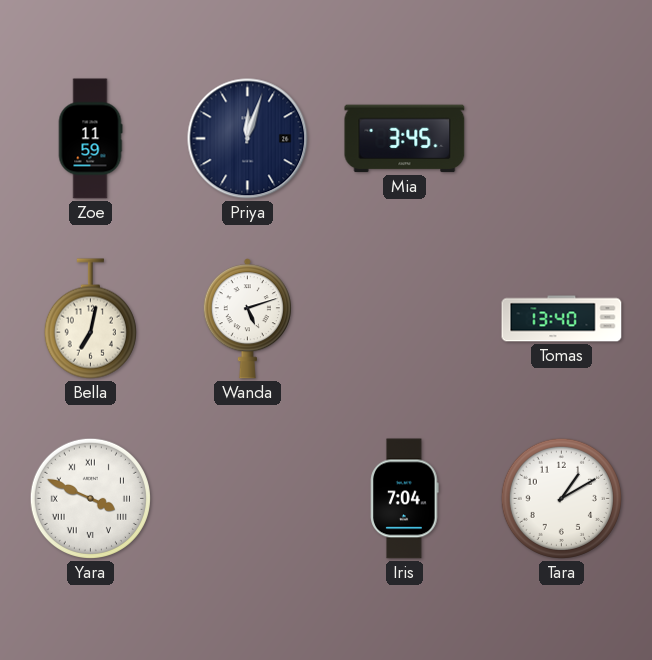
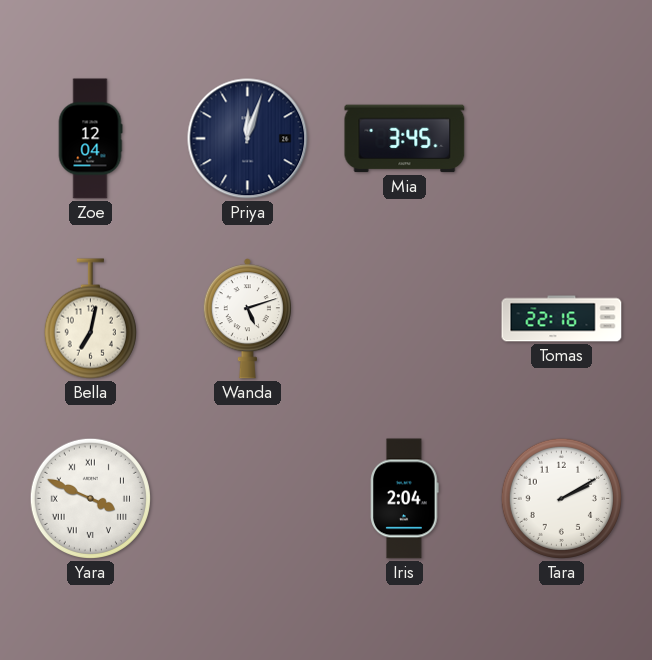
Zoe: 11:59 -> 12:04
Tomas: 13:40 -> 22:16
Iris: 7:04 -> 2:04
Tara: 1:10 -> 2:10
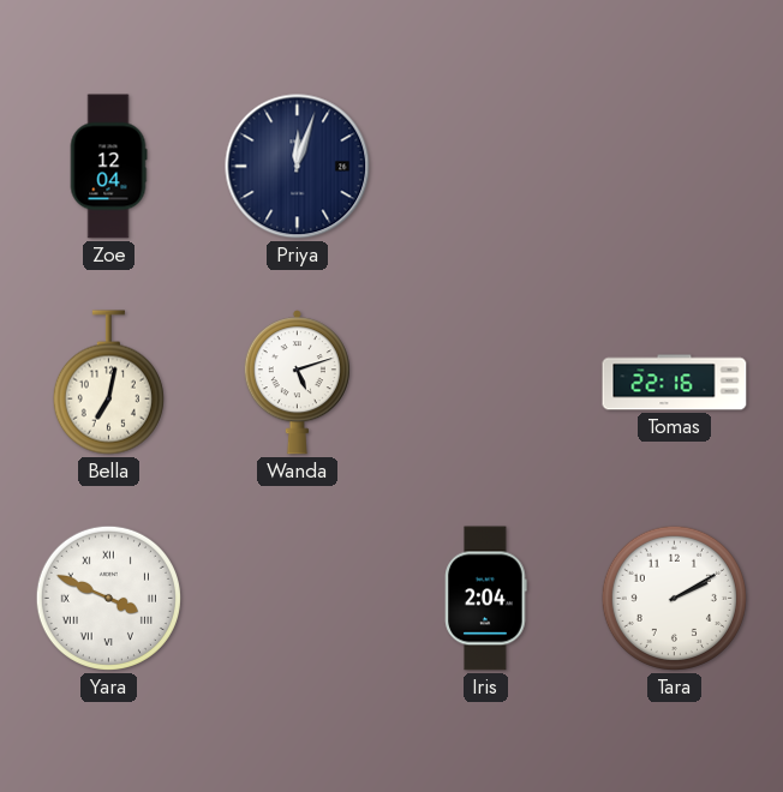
Mia: 3:45 -> none
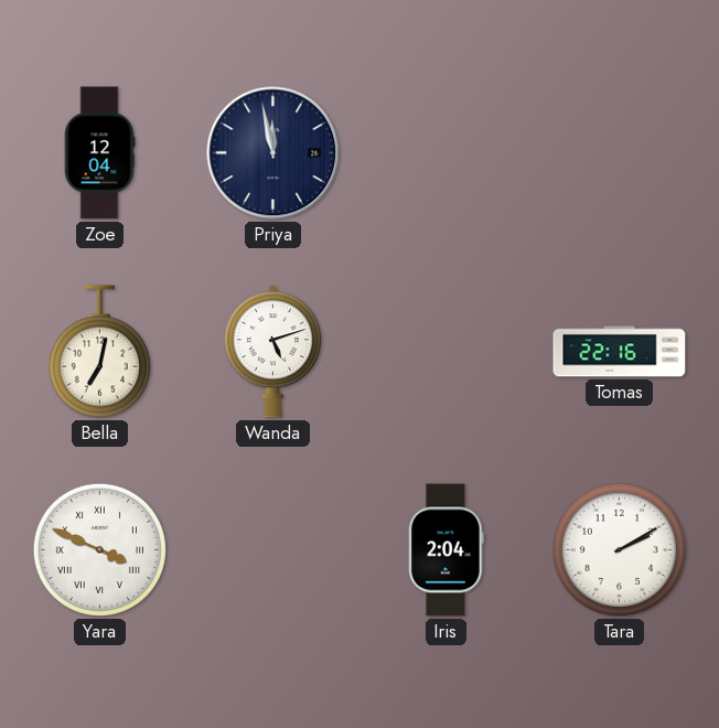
Priya: 12:03 -> 11:58
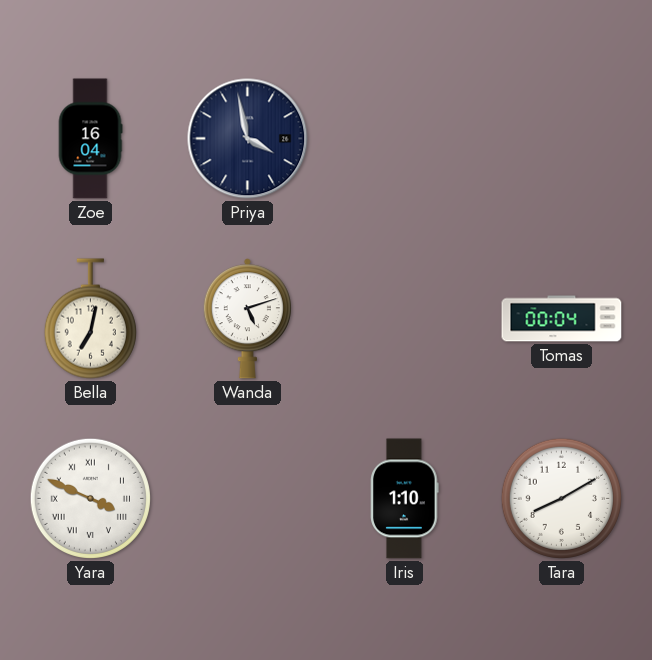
Zoe: 12:04 -> 16:04
Priya: 11:58 -> 3:58
Tomas: 22:16 -> 00:04
Iris: 2:04 -> 1:10
Tara: 2:10 -> 8:10
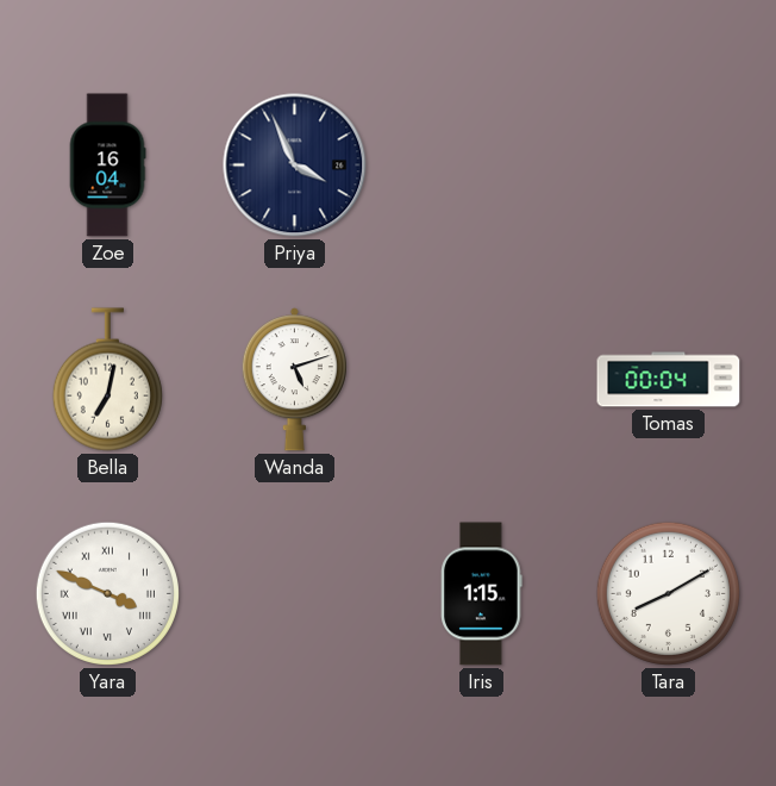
Priya: 3:58 -> 3:56
Iris: 1:10 -> 1:15
